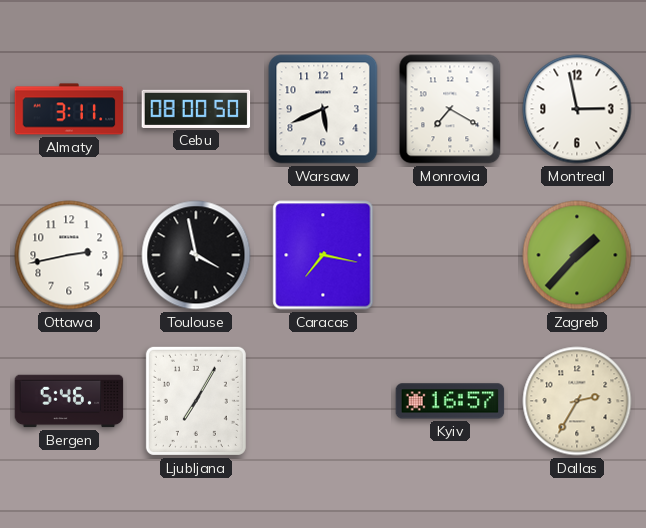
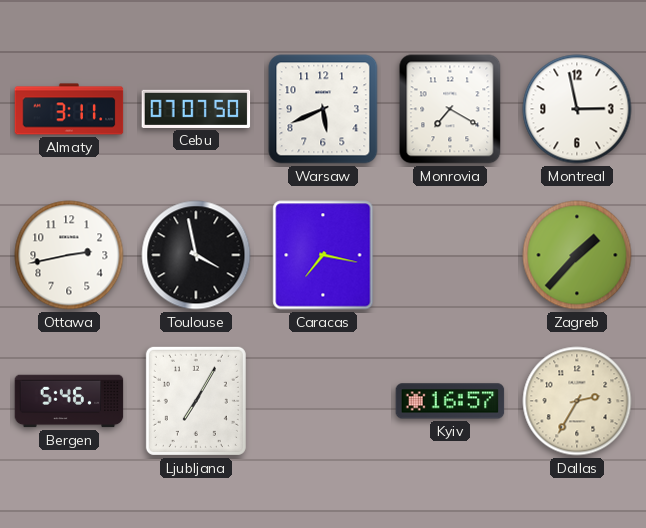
Cebu: 08:00 -> 07:07
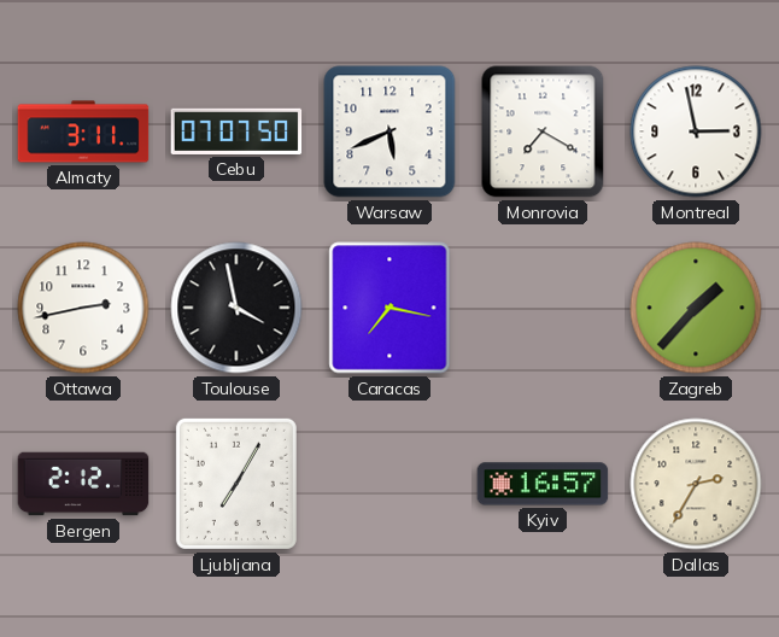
Bergen: 5:46 -> 2:12
